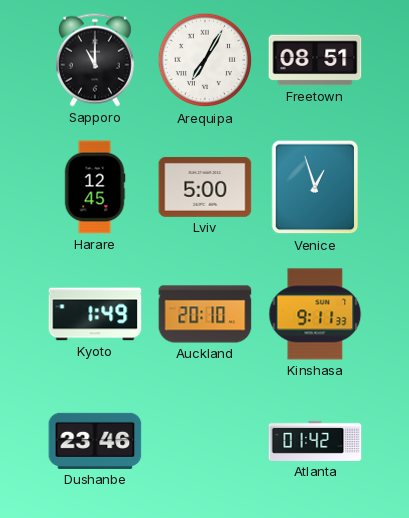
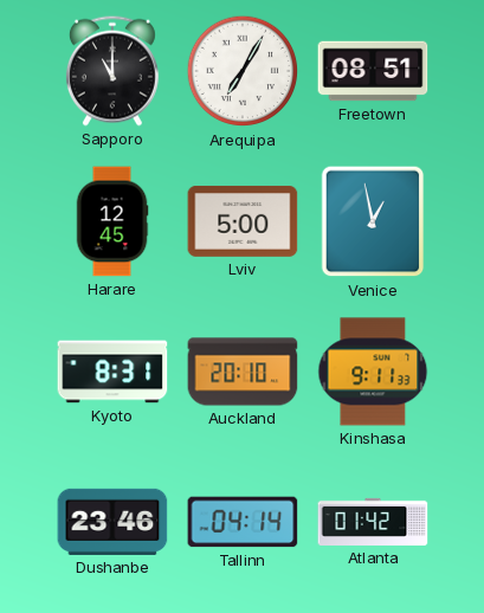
Venice: 12:57 -> 12:58
Kyoto: 1:49 -> 8:31
Tallinn: none -> 04:14
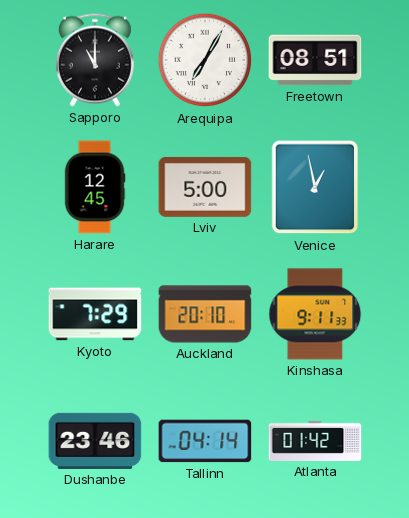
Kyoto: 8:31 -> 7:29
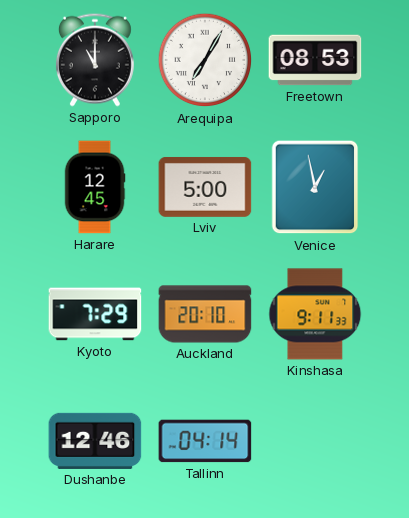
Freetown: 08:51 -> 08:53
Dushanbe: 23:46 -> 12:46
Atlanta: 01:42 -> none
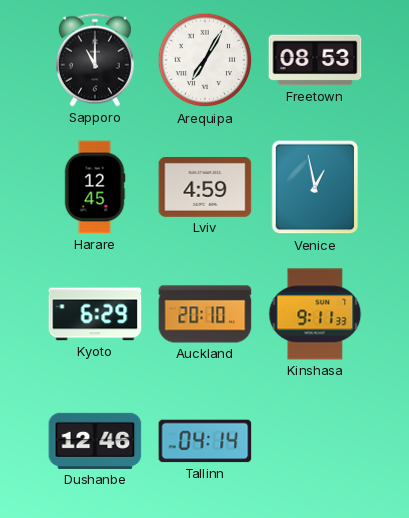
Lviv: 5:00 -> 4:59
Kyoto: 7:29 -> 6:29
